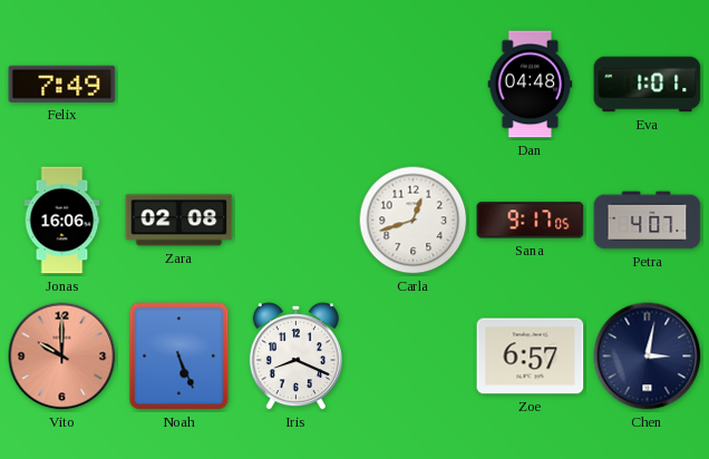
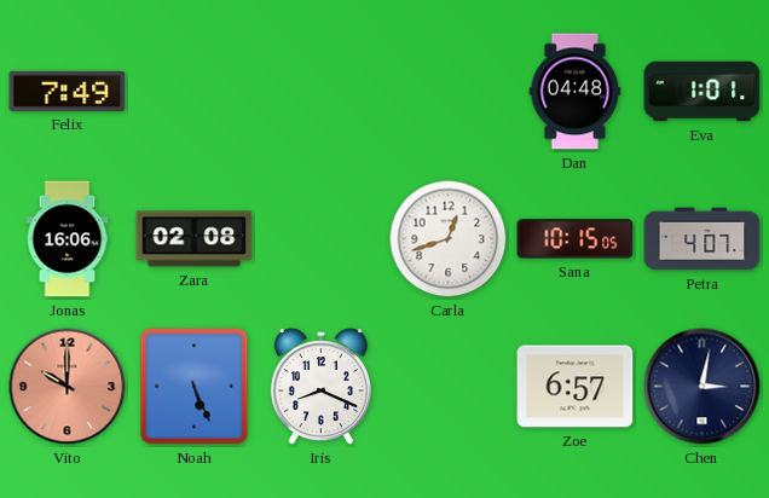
Sana: 9:17 -> 10:15
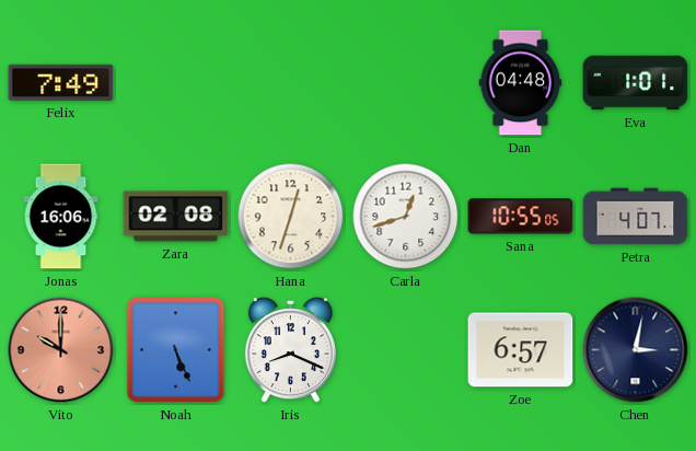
Hana: none -> 12:33
Sana: 10:15 -> 10:55
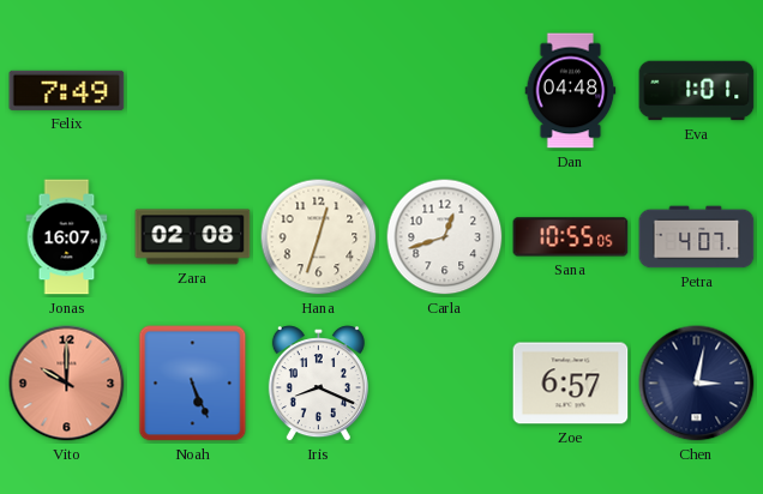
Jonas: 16:06 -> 16:07
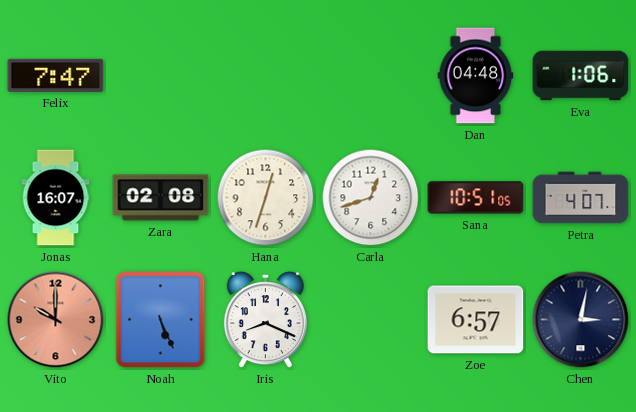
Felix: 7:49 -> 7:47
Eva: 1:01 -> 1:06
Sana: 10:55 -> 10:51
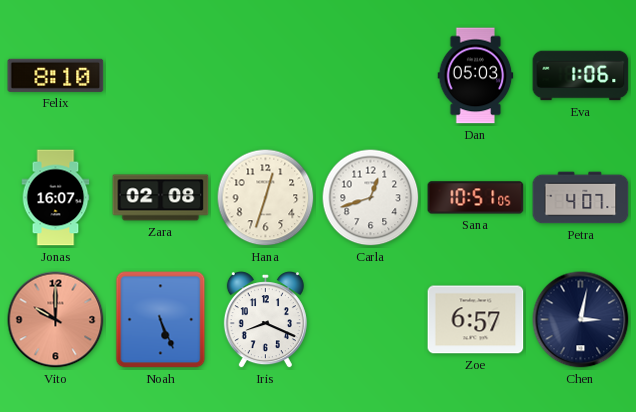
Felix: 7:47 -> 8:10
Dan: 04:48 -> 05:03
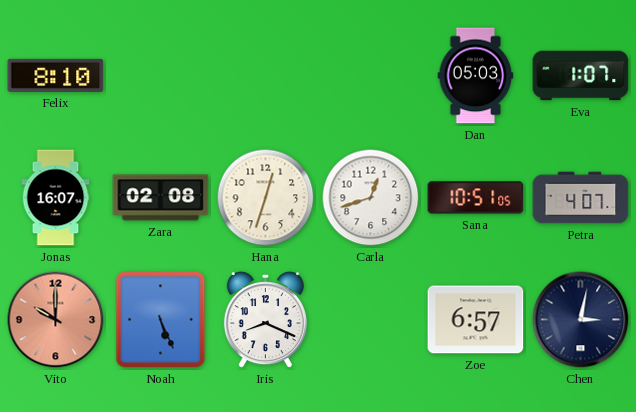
Eva: 1:06 -> 1:07
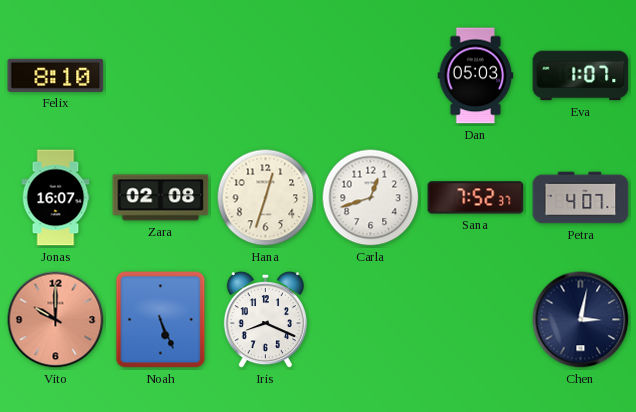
Sana: 10:51 -> 7:52
Zoe: 6:57 -> none
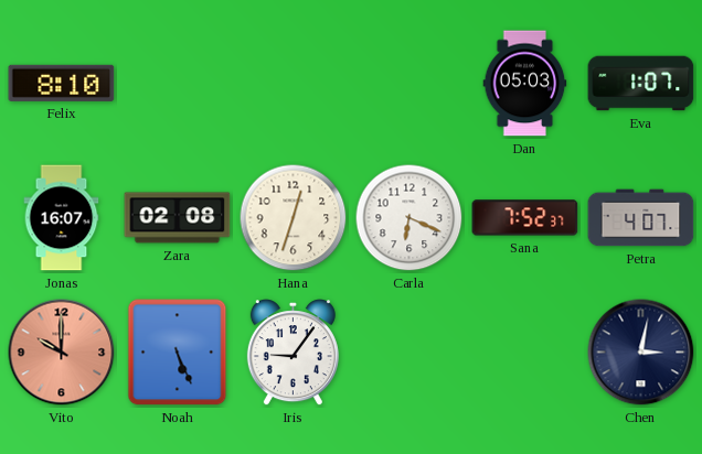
Carla: 12:42 -> 6:19
Iris: 8:19 -> 9:06
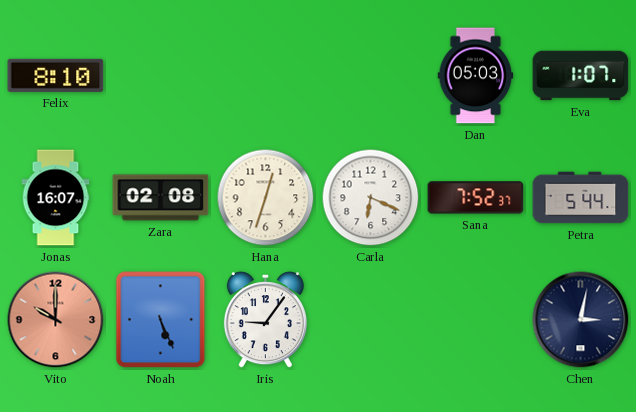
Petra: 4:07 -> 5:44
